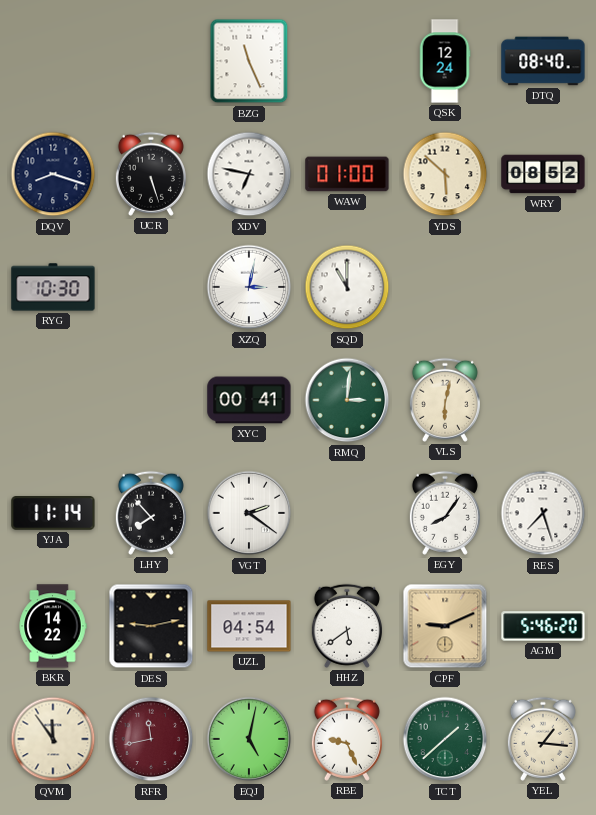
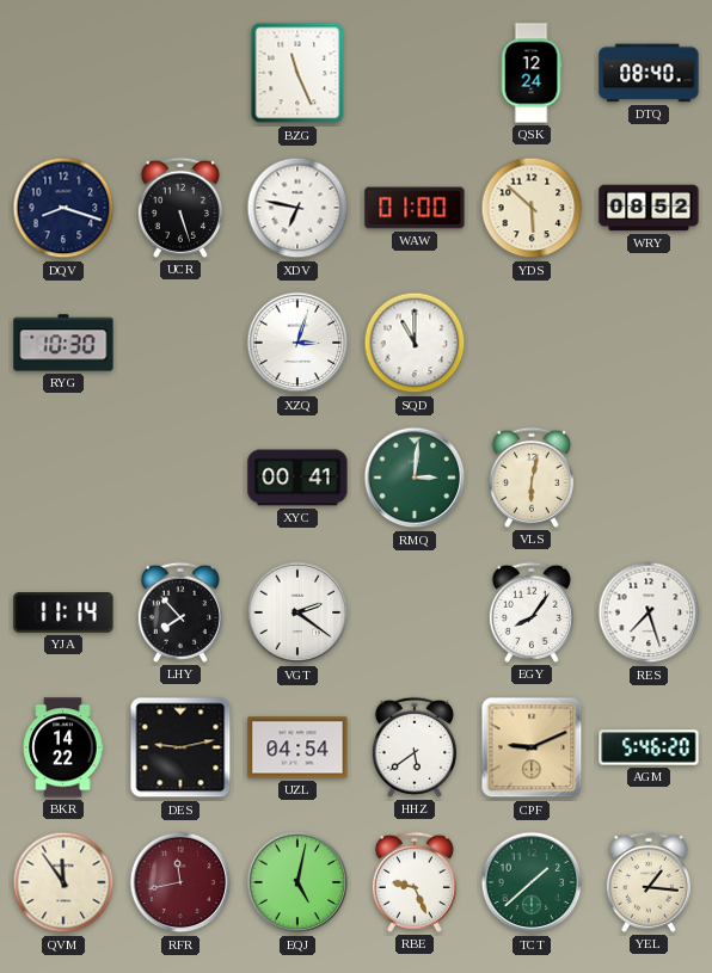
XZQ: 3:02 -> 3:03
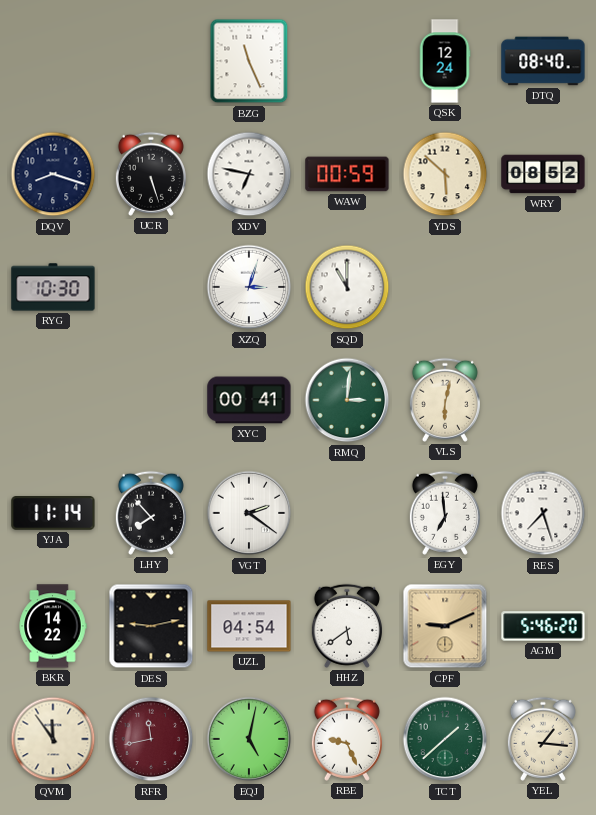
WAW: 01:00 -> 00:59
EGY: 8:06 -> 6:59
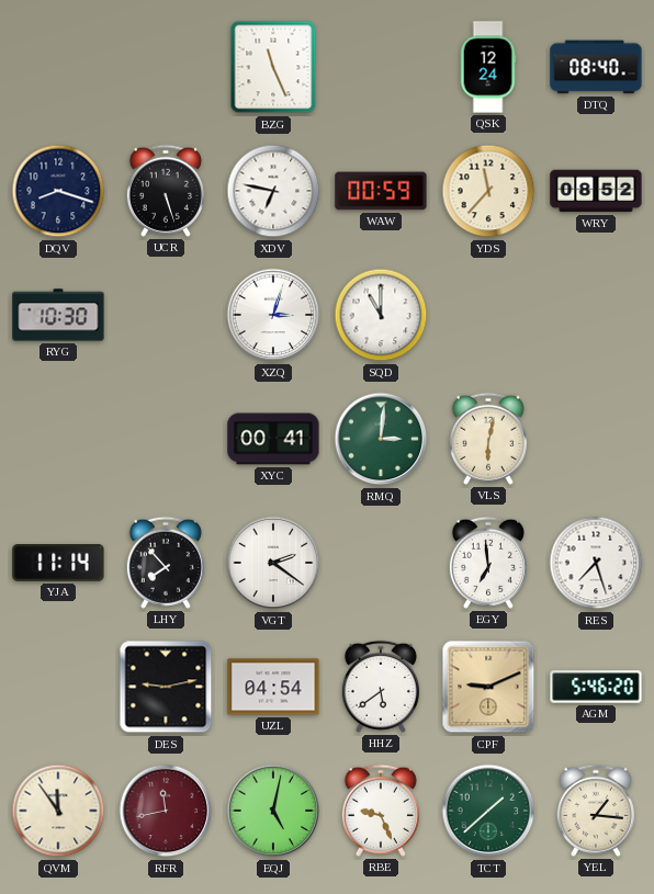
YDS: 5:52 -> 11:37
BKR: 14:22 -> none
